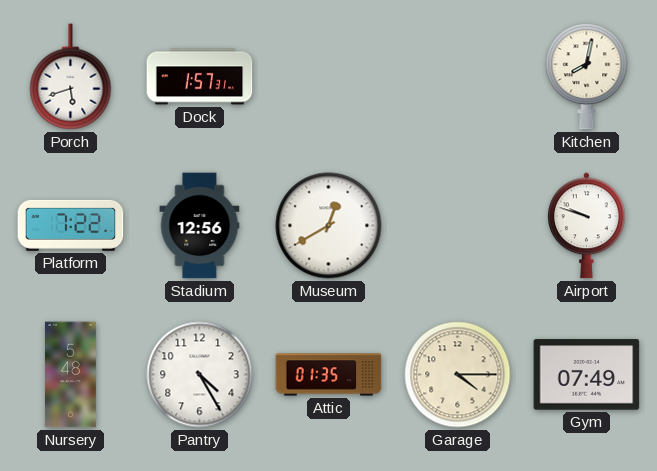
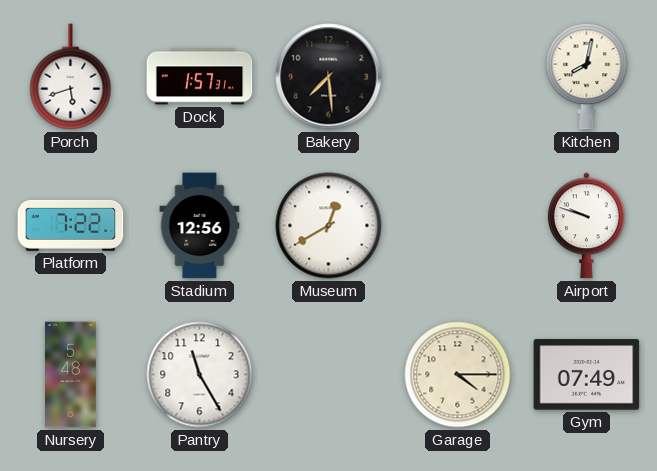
Bakery: none -> 7:29
Pantry: 4:25 -> 11:25
Attic: 01:35 -> none
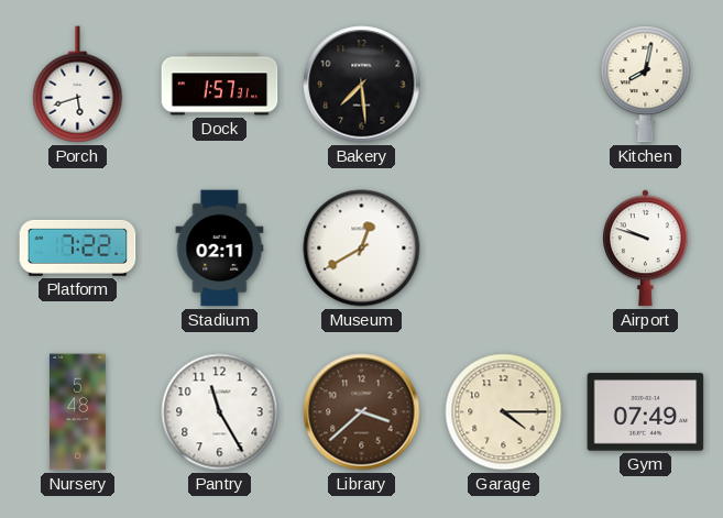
Stadium: 12:56 -> 02:11
Library: none -> 3:38
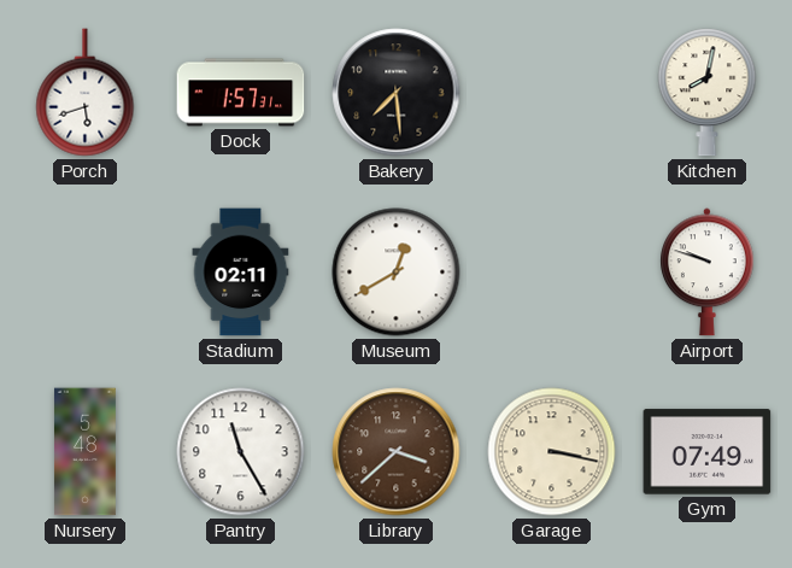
Platform: 7:22 -> none
Garage: 4:15 -> 3:17
